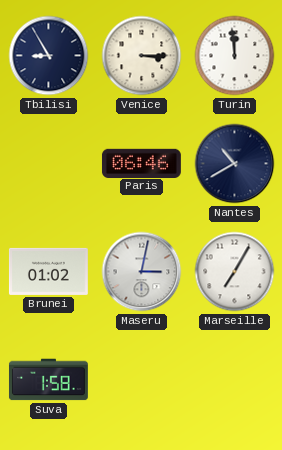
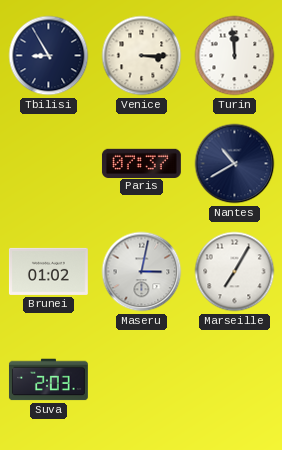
Paris: 06:46 -> 07:37
Suva: 1:58 -> 2:03
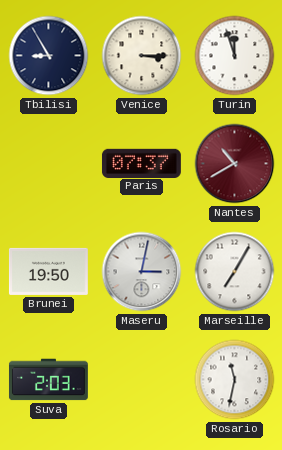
Turin: 11:59 -> 11:57
Nantes dial: navy -> burgundy
Brunei: 01:02 -> 19:50
Rosario: none -> 11:32
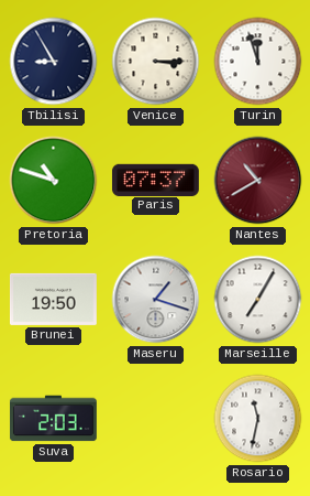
Pretoria: none -> 10:48
Maseru: 3:02 -> 1:18
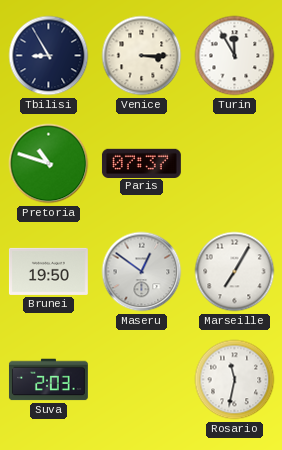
Turin: 11:57 -> 11:55
Nantes: 10:40 -> none
Maseru: 1:18 -> 12:51
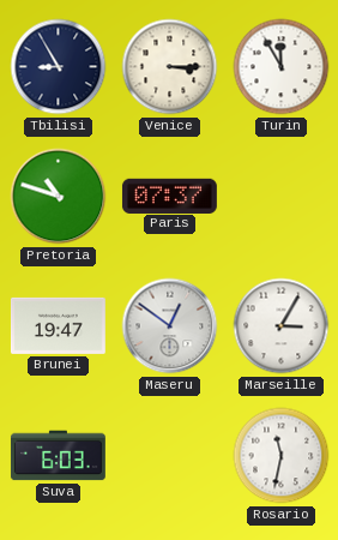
Brunei: 19:50 -> 19:47
Marseille: 7:05 -> 3:05
Suva: 2:03 -> 6:03
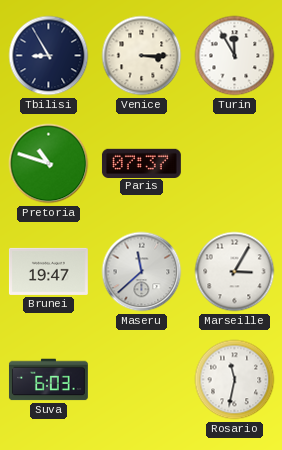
Maseru: 12:51 -> 11:38
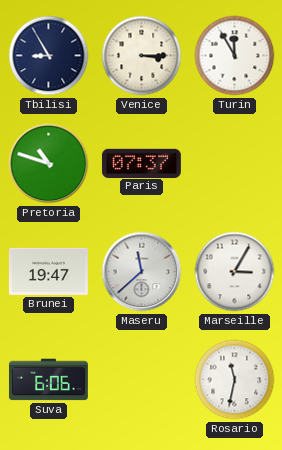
Suva: 6:03 -> 6:06
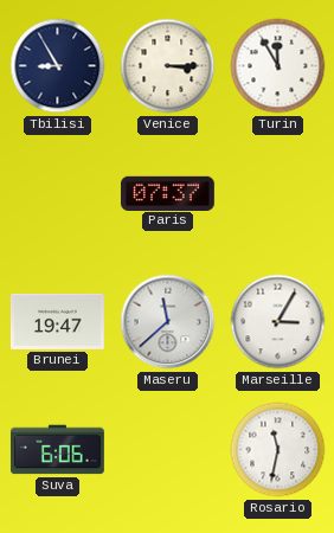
Pretoria: 10:48 -> none
